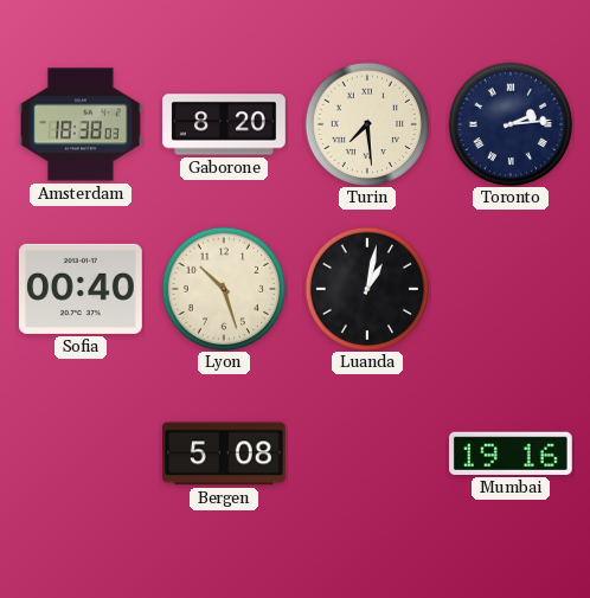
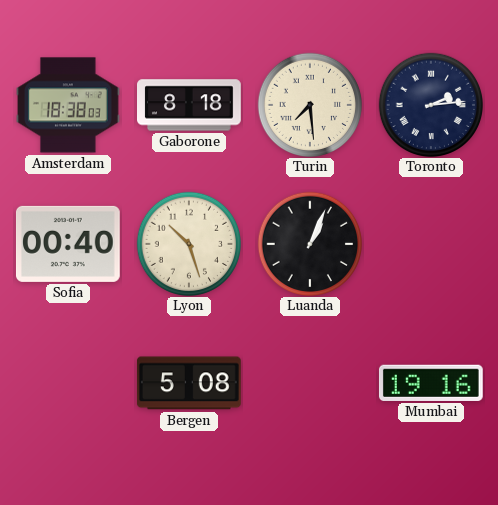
Gaborone: 8:20 -> 8:18
Luanda: 1:02 -> 1:04
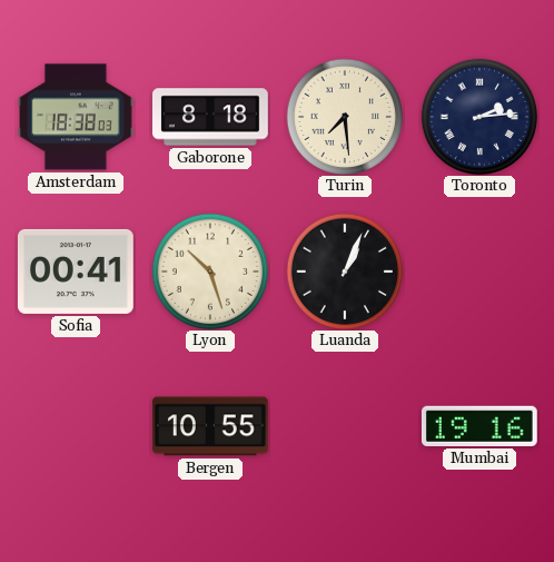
Sofia: 00:40 -> 00:41
Bergen: 5:08 -> 10:55
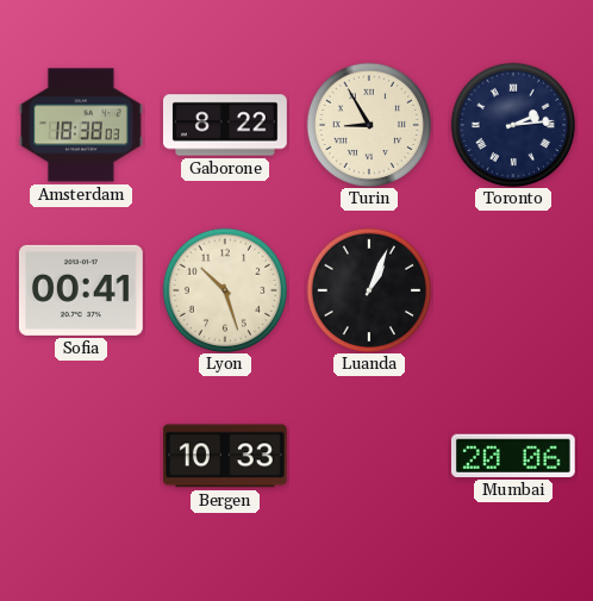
Gaborone: 8:18 -> 8:22
Turin: 7:29 -> 8:55
Bergen: 10:55 -> 10:33
Mumbai: 19:16 -> 20:06
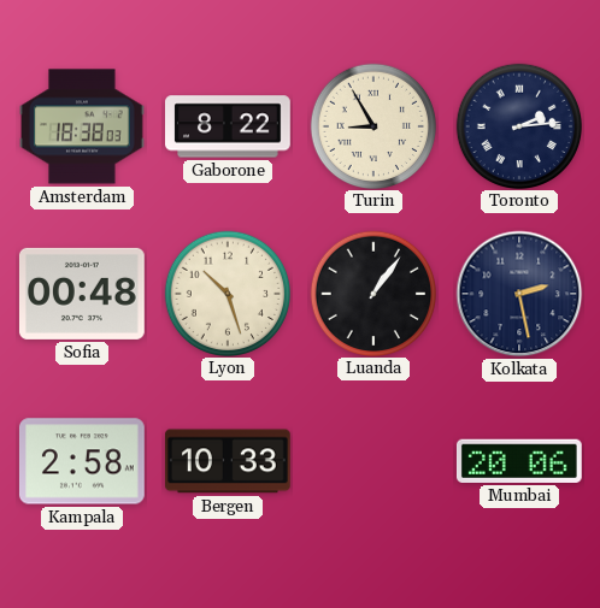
Sofia: 00:41 -> 00:48
Luanda: 1:04 -> 1:06
Kolkata: none -> 2:28
Kampala: none -> 2:58
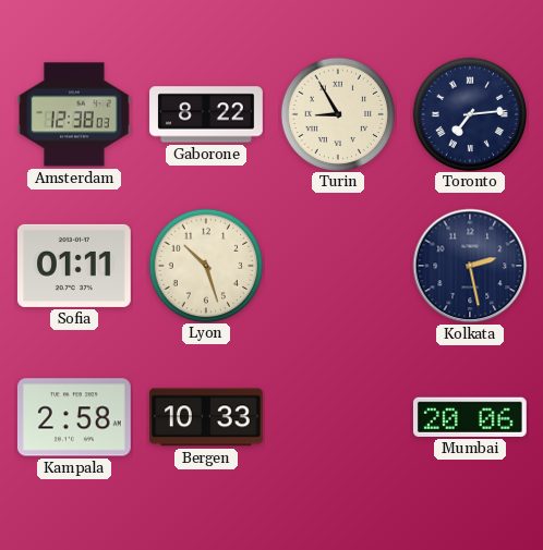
Amsterdam: 18:38 -> 12:38
Toronto: 2:14 -> 7:14
Sofia: 00:48 -> 01:11
Luanda: 1:06 -> none
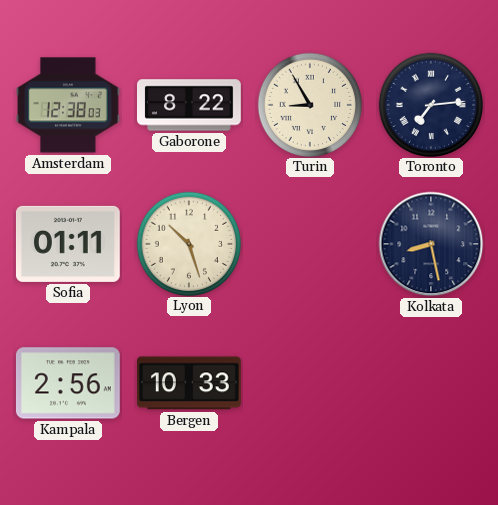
Kolkata: 2:28 -> 8:28
Kampala: 2:58 -> 2:56
Mumbai: 20:06 -> none
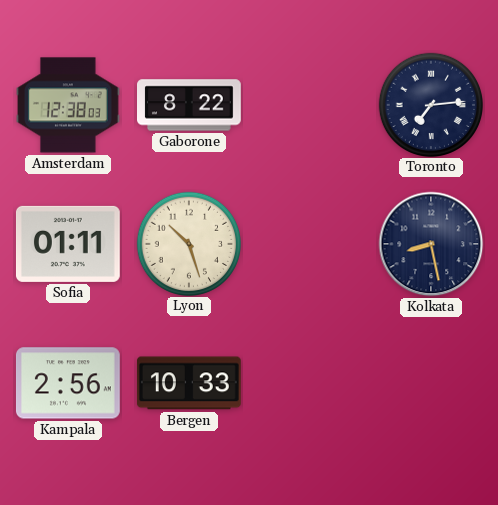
Turin: 8:55 -> none
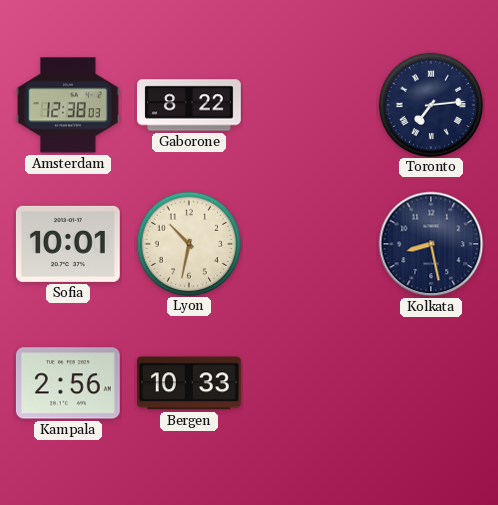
Sofia: 01:11 -> 10:01
Lyon: 10:27 -> 10:32
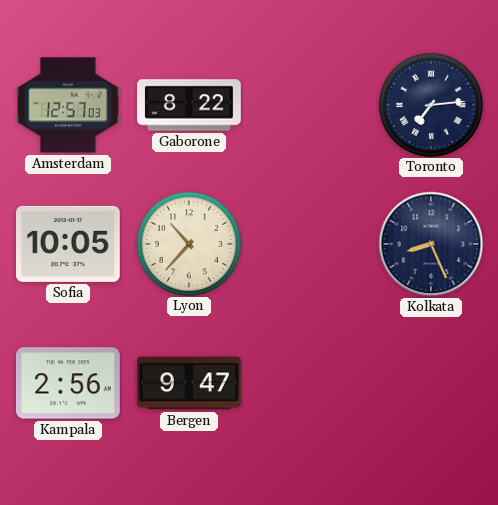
Amsterdam: 12:38 -> 12:57
Sofia: 10:01 -> 10:05
Lyon: 10:32 -> 10:37
Kolkata: 8:28 -> 8:26
Bergen: 10:33 -> 9:47
